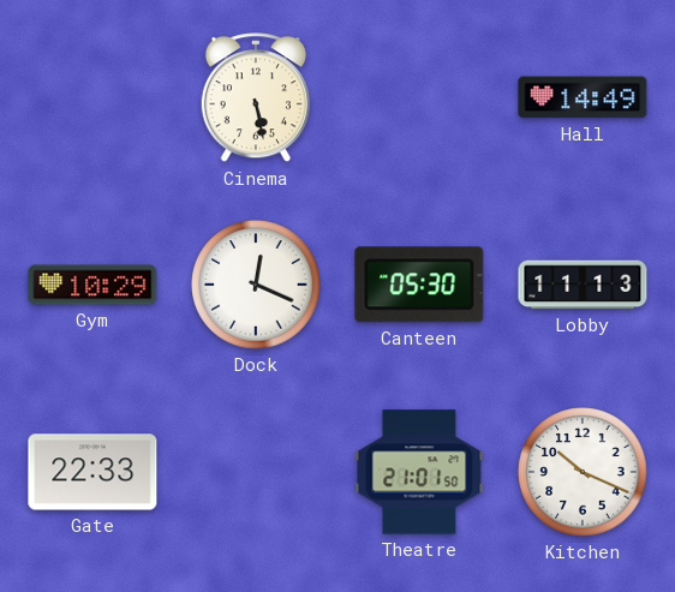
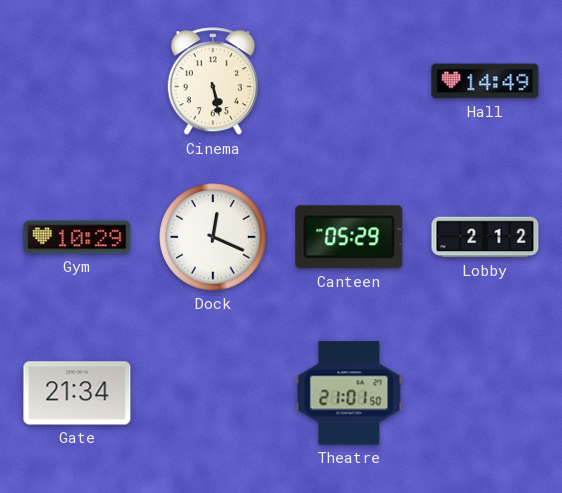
Canteen: 05:30 -> 05:29
Lobby: 11:13 -> 2:12
Gate: 22:33 -> 21:34
Kitchen: 10:19 -> none
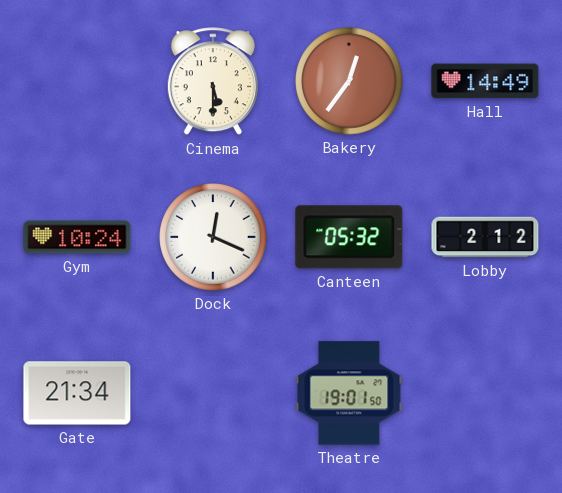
Cinema: 5:28 -> 5:30
Bakery: none -> 12:36
Gym: 10:29 -> 10:24
Canteen: 05:29 -> 05:32
Theatre: 21:01 -> 19:01
